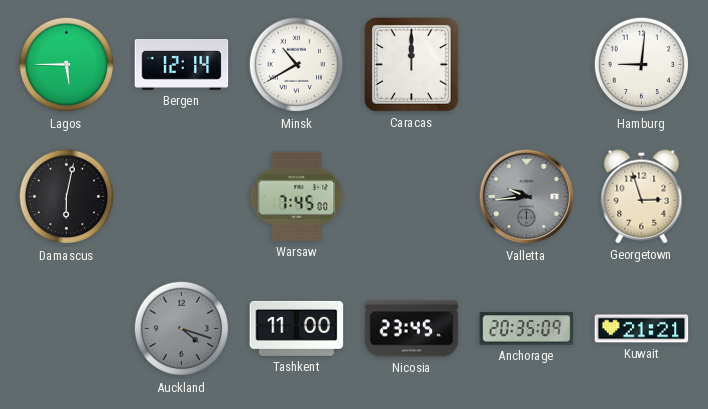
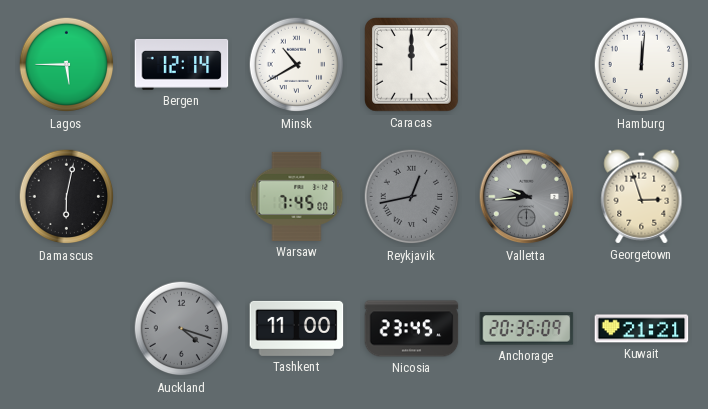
Hamburg: 9:01 -> 12:01
Reykjavik: none -> 12:43
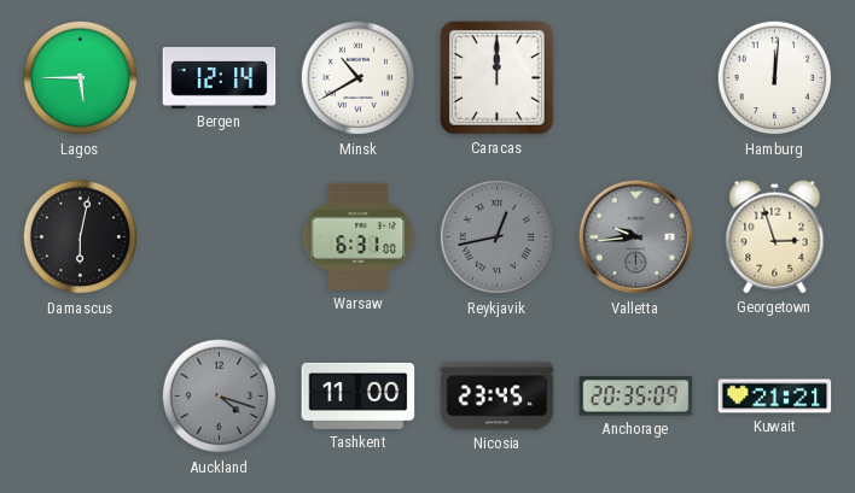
Warsaw: 7:45 -> 6:31
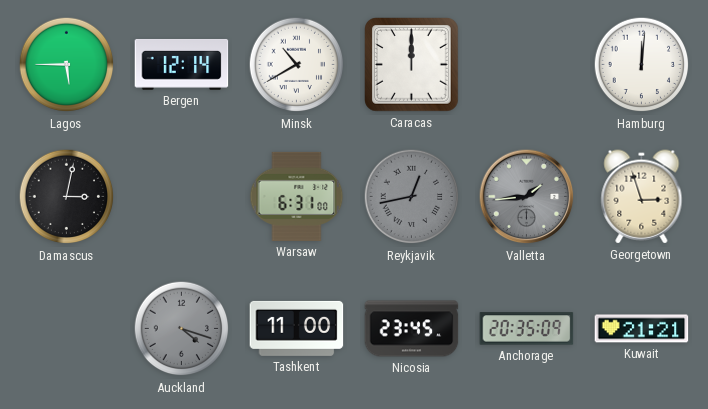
Damascus: 6:02 -> 3:02
Valletta: 9:44 -> 1:44
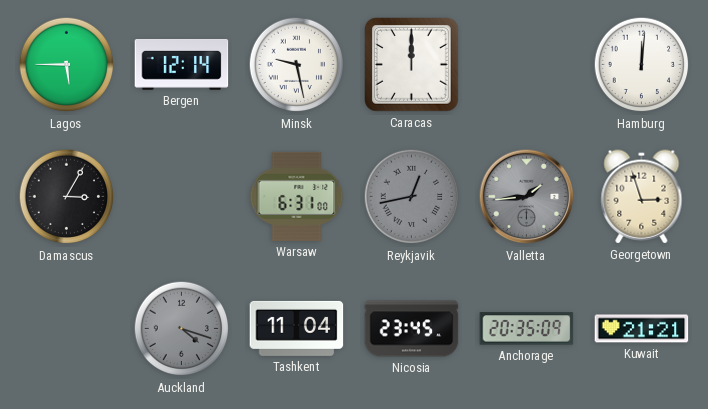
Minsk: 10:40 -> 9:28
Damascus: 3:02 -> 3:05
Tashkent: 11:00 -> 11:04
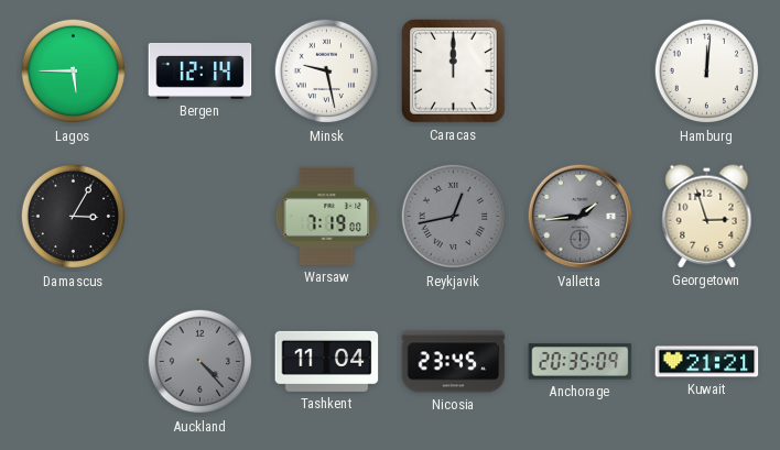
Warsaw: 6:31 -> 7:19
Auckland: 4:18 -> 4:23
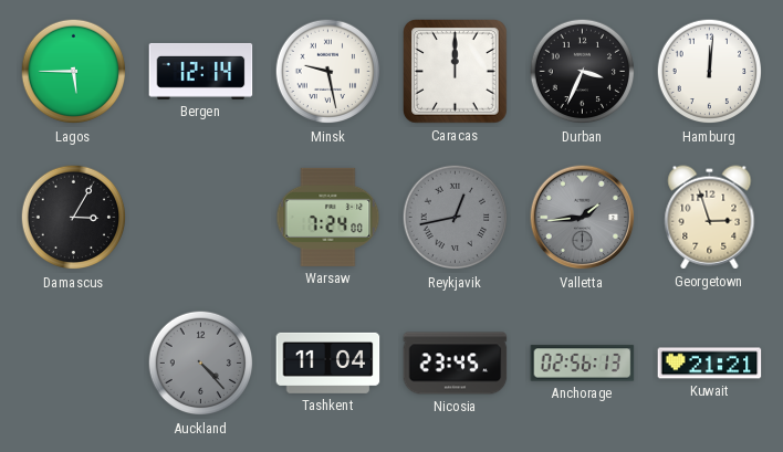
Durban: none -> 3:34
Warsaw: 7:19 -> 7:24
Anchorage: 20:35 -> 02:56
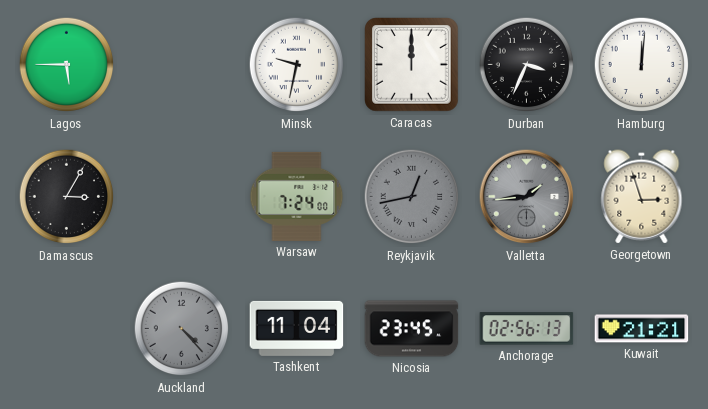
Bergen: 12:14 -> none
Minsk: 9:28 -> 9:32
